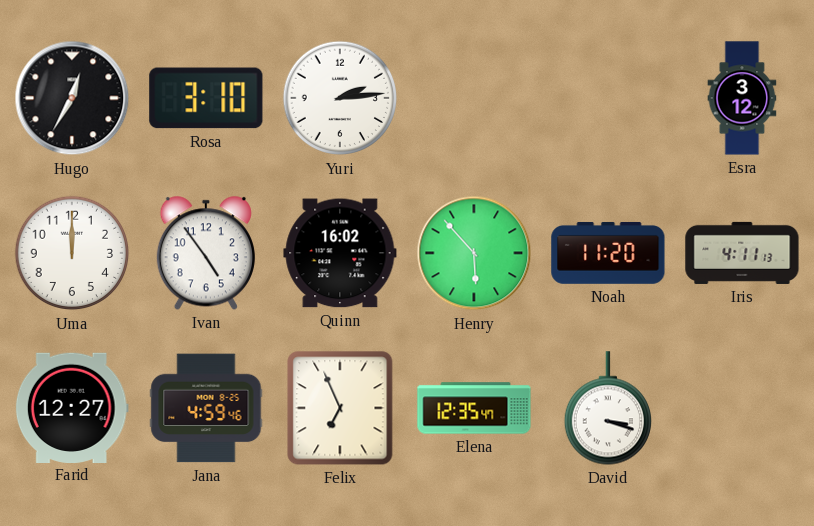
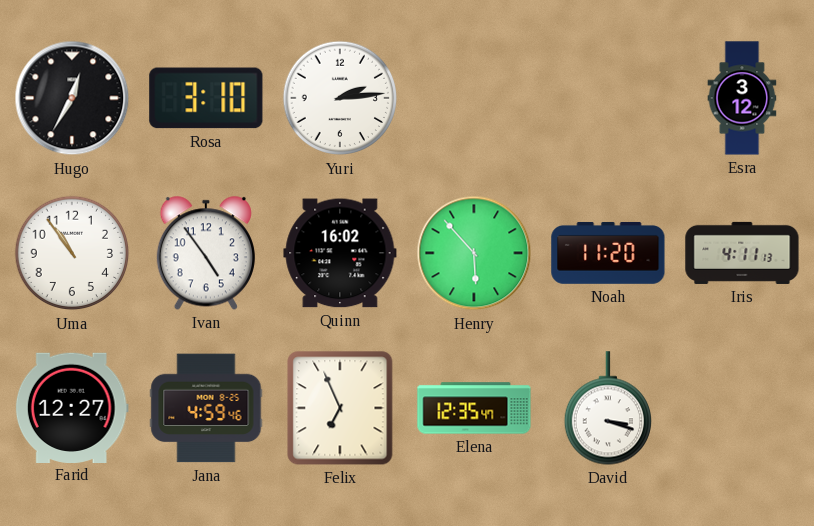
Uma: 12:00 -> 10:54
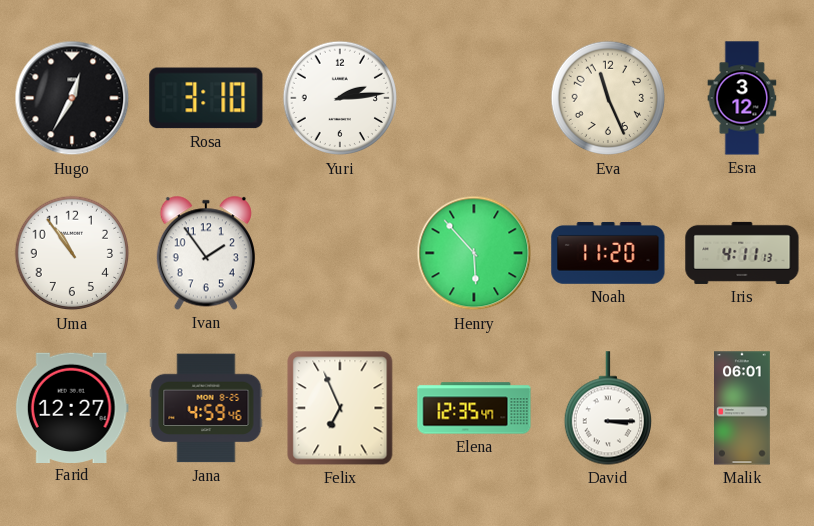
Eva: none -> 11:26
Ivan: 4:54 -> 1:54
Quinn: 16:02 -> none
David: 3:18 -> 3:15
Malik: none -> 06:01
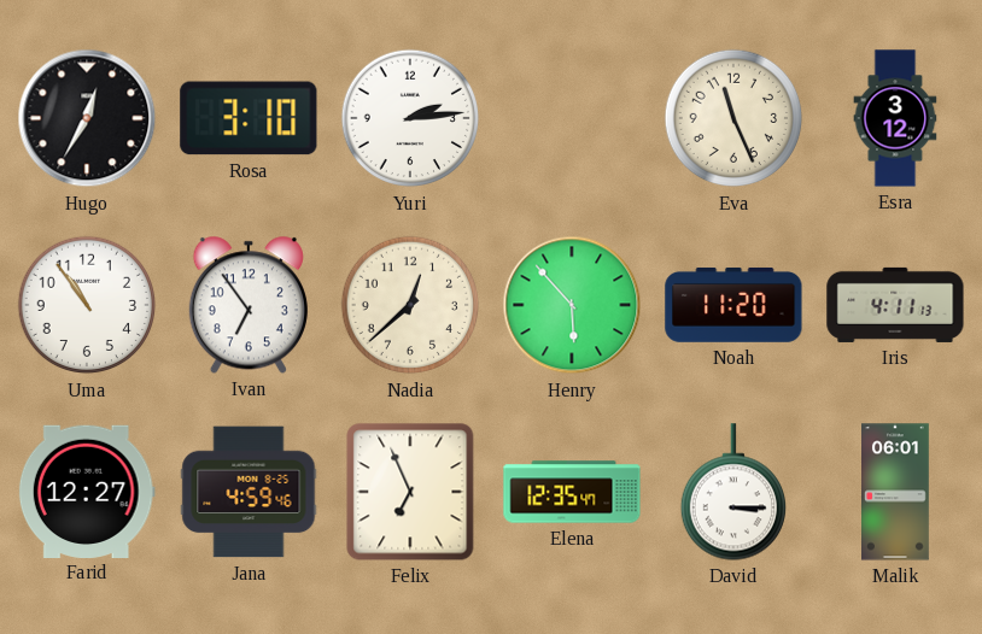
Ivan: 1:54 -> 6:54
Nadia: none -> 12:38
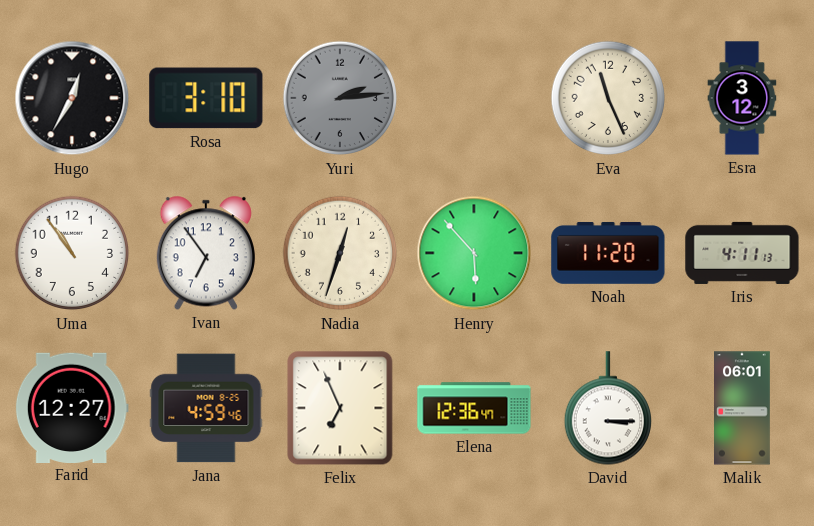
Yuri dial: white -> grey
Nadia: 12:38 -> 12:33
Elena: 12:35 -> 12:36
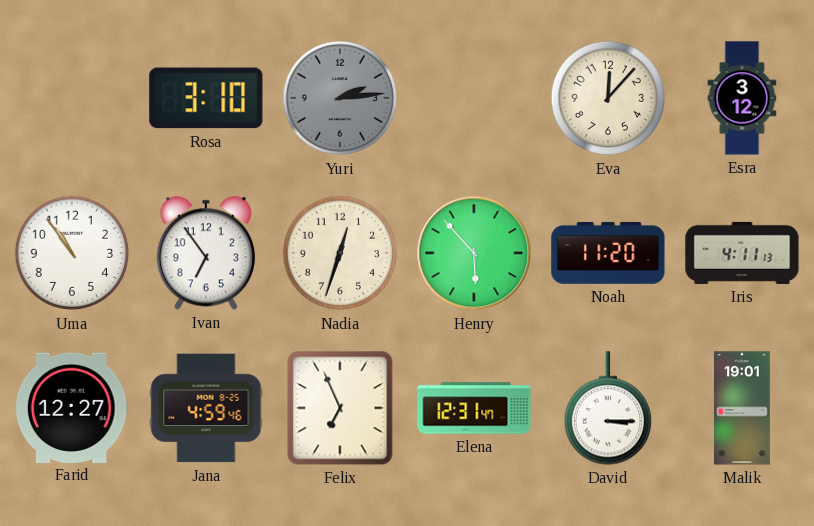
Hugo: 12:35 -> none
Eva: 11:26 -> 12:07
Elena: 12:36 -> 12:31
Malik: 06:01 -> 19:01
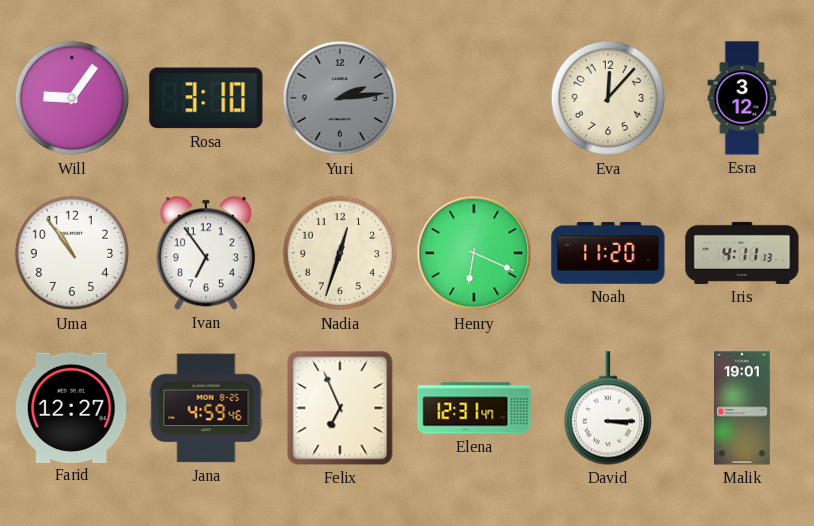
Will: none -> 9:06
Henry: 5:53 -> 6:19
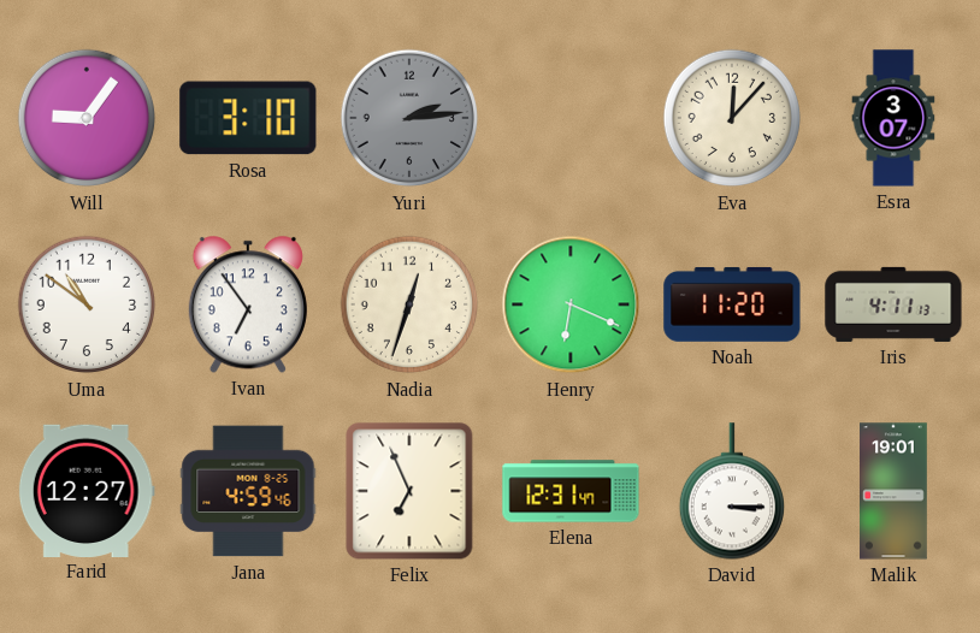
Esra: 3:12 -> 3:07
Uma: 10:54 -> 10:51
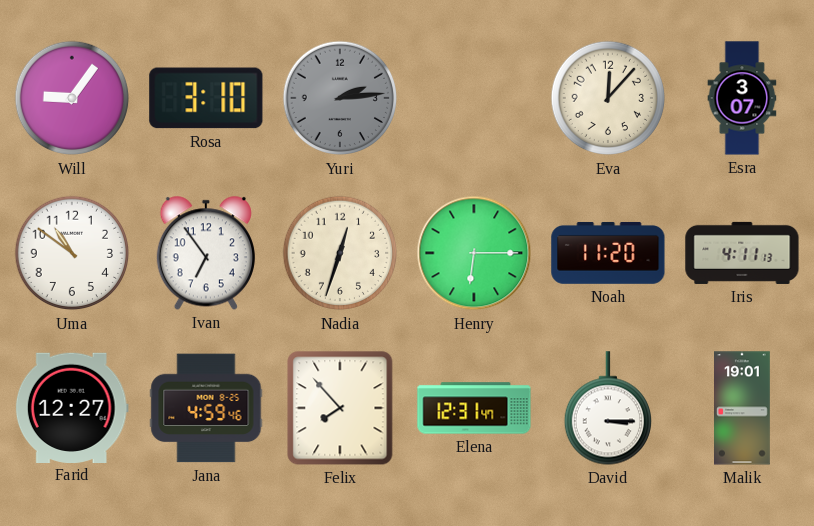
Henry: 6:19 -> 6:15
Felix: 6:56 -> 7:53
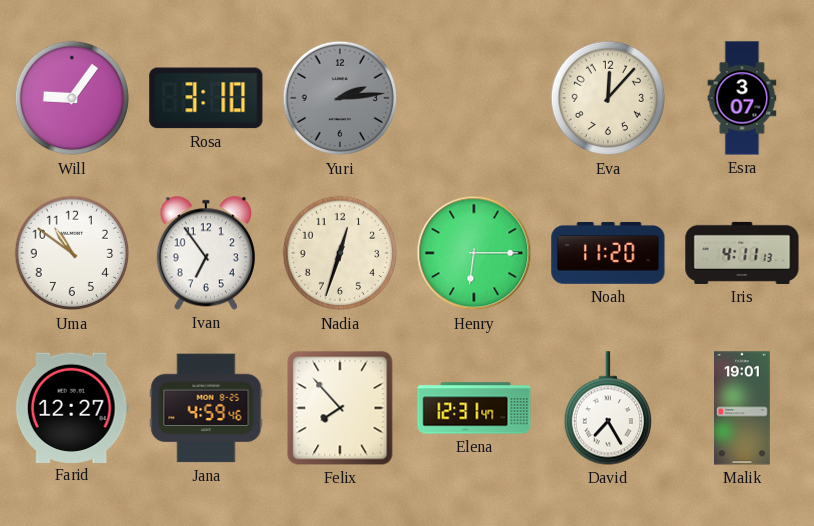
David: 3:15 -> 7:25
